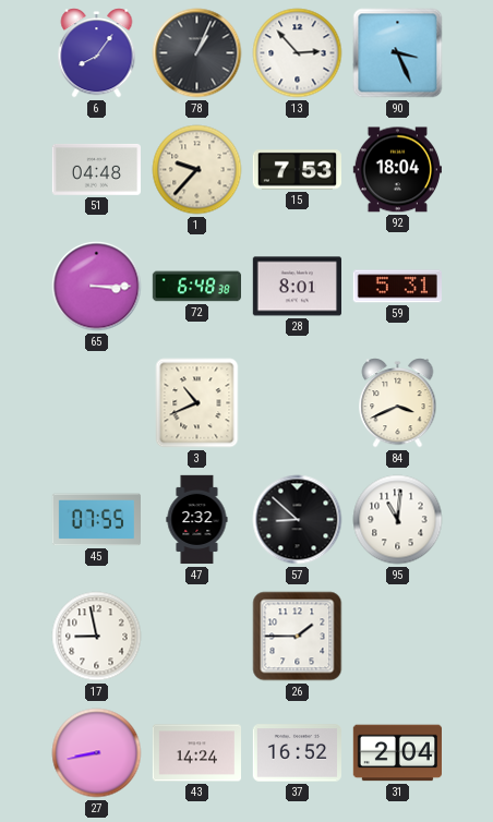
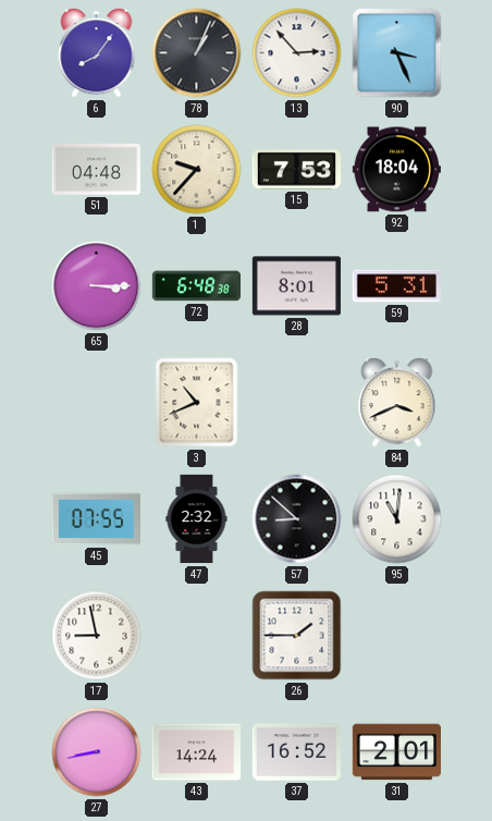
31: 2:04 -> 2:01
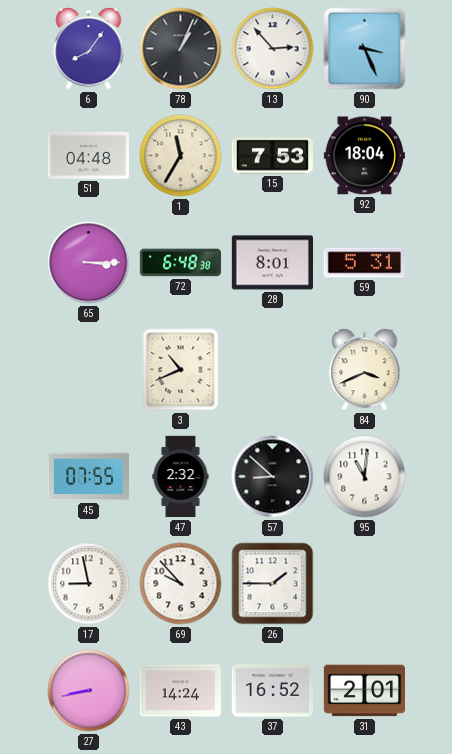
1: 9:37 -> 11:35
69: none -> 9:53
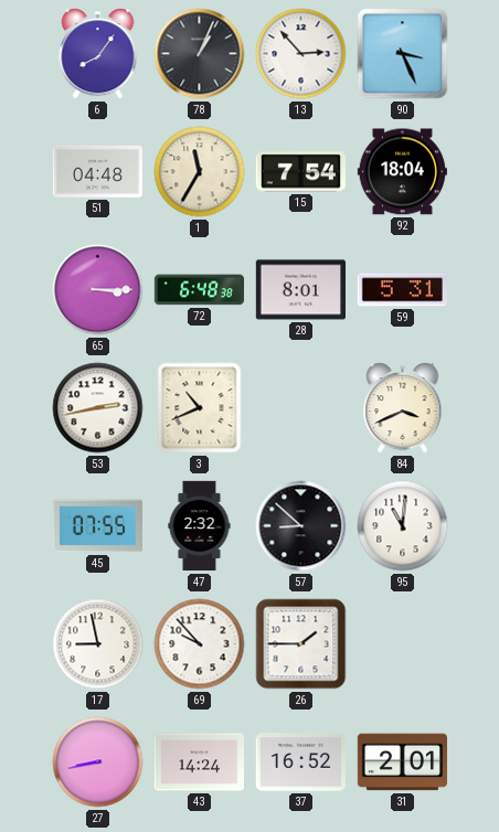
15: 7:53 -> 7:54
53: none -> 2:43
